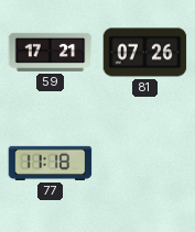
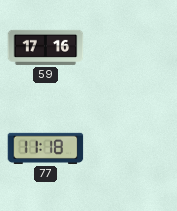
59: 17:21 -> 17:16
81: 07:26 -> none
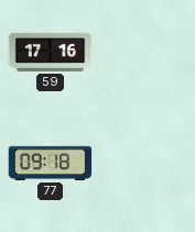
77: 11:18 -> 09:18
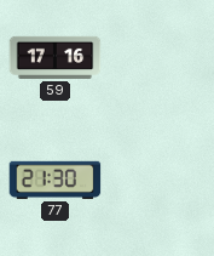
77: 09:18 -> 21:30
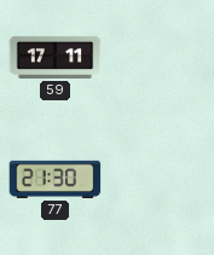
59: 17:16 -> 17:11
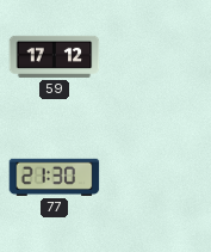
59: 17:11 -> 17:12
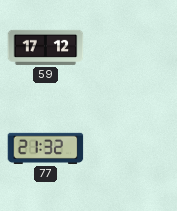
77: 21:30 -> 21:32
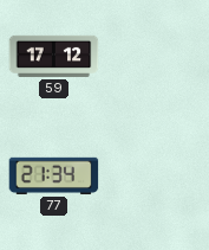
77: 21:32 -> 21:34
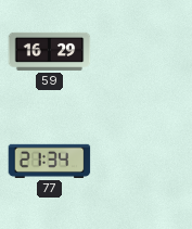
59: 17:12 -> 16:29
